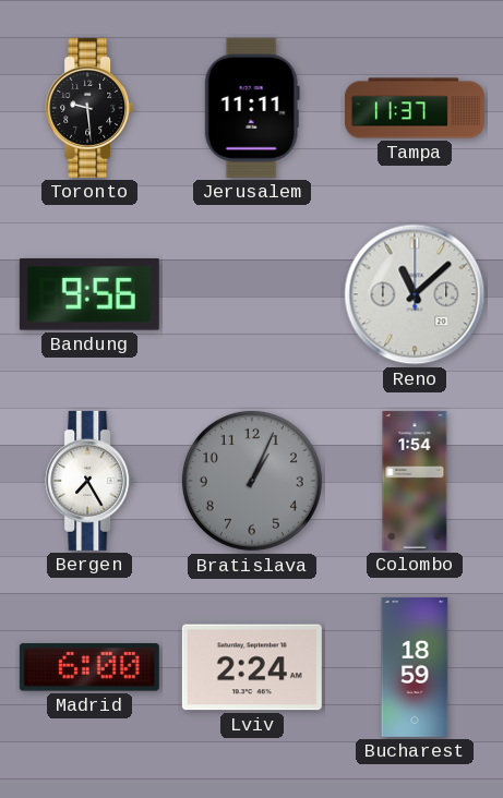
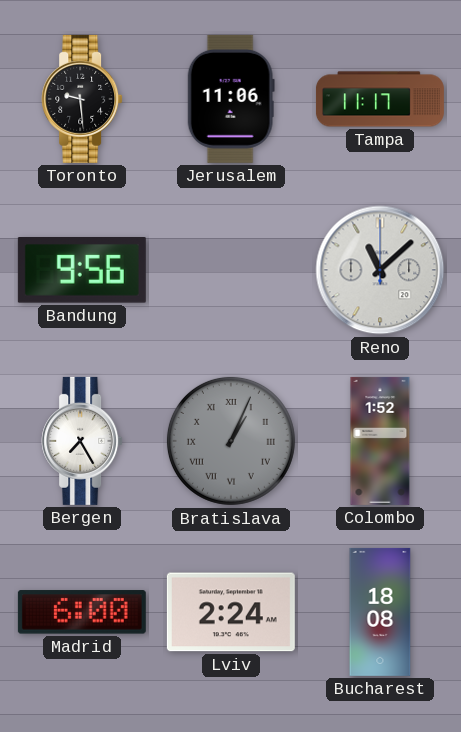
Jerusalem: 11:11 -> 11:06
Tampa: 11:37 -> 11:17
Bratislava numerals: Arabic -> Roman
Colombo: 1:54 -> 1:52
Bucharest: 18:59 -> 18:08
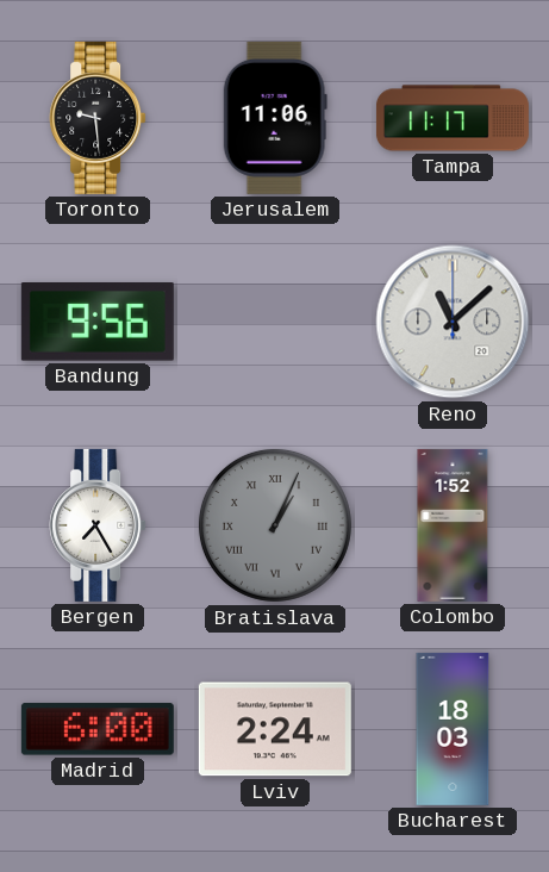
Bucharest: 18:08 -> 18:03
